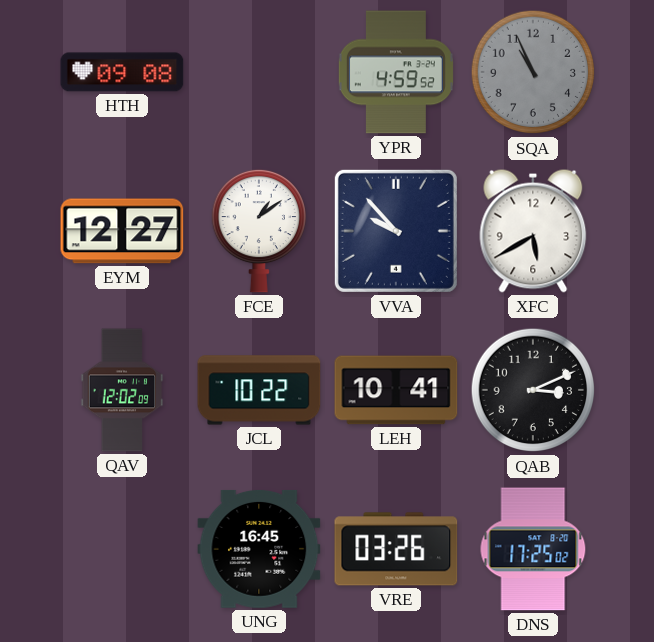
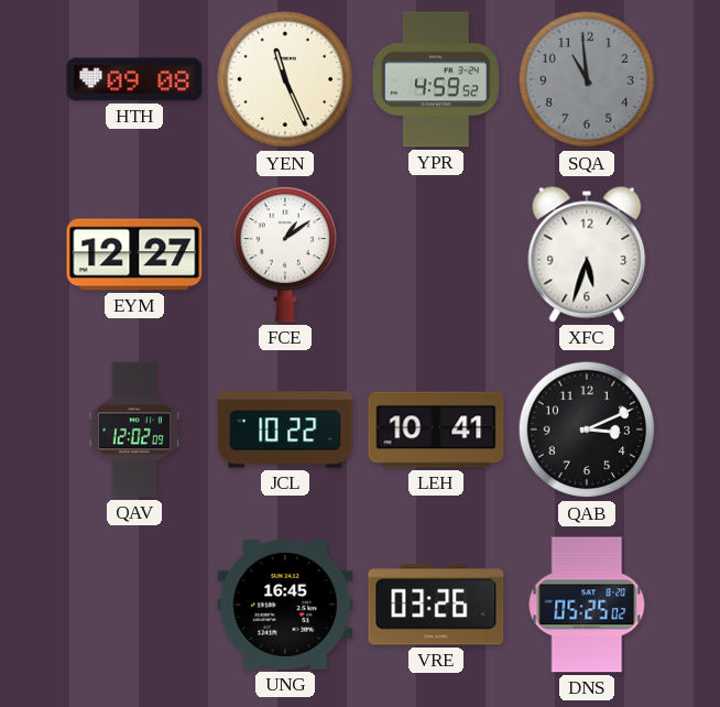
YEN: none -> 11:26
SQA: 10:56 -> 10:59
VVA: 9:53 -> none
XFC: 5:40 -> 5:33
DNS: 17:25 -> 05:25
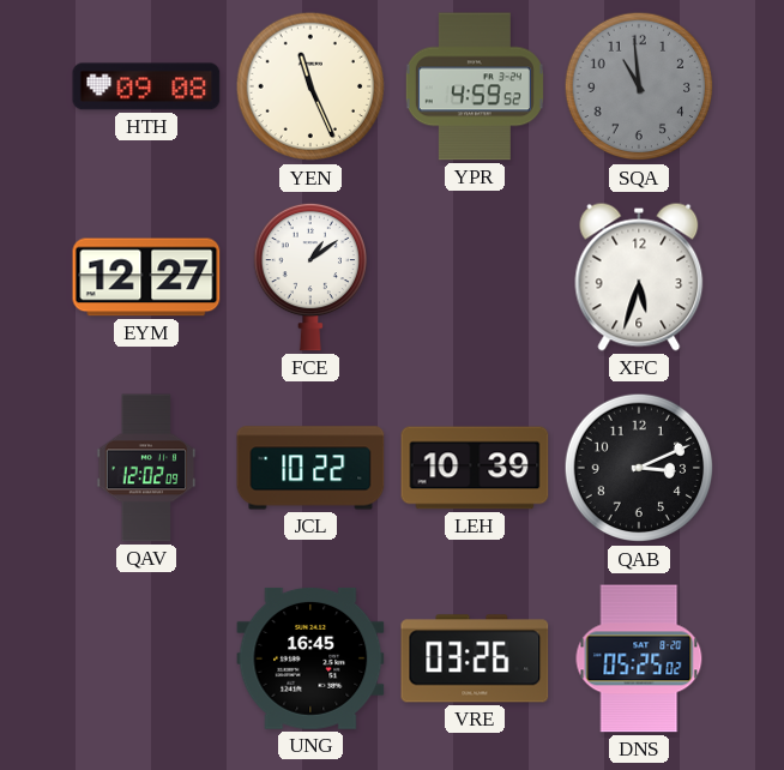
LEH: 10:41 -> 10:39
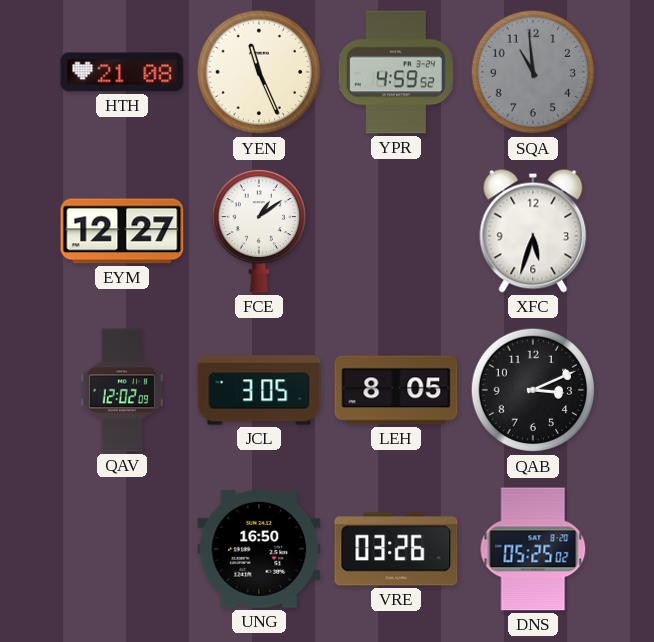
HTH: 09:08 -> 21:08
JCL: 10:22 -> 3:05
LEH: 10:39 -> 8:05
UNG: 16:45 -> 16:50
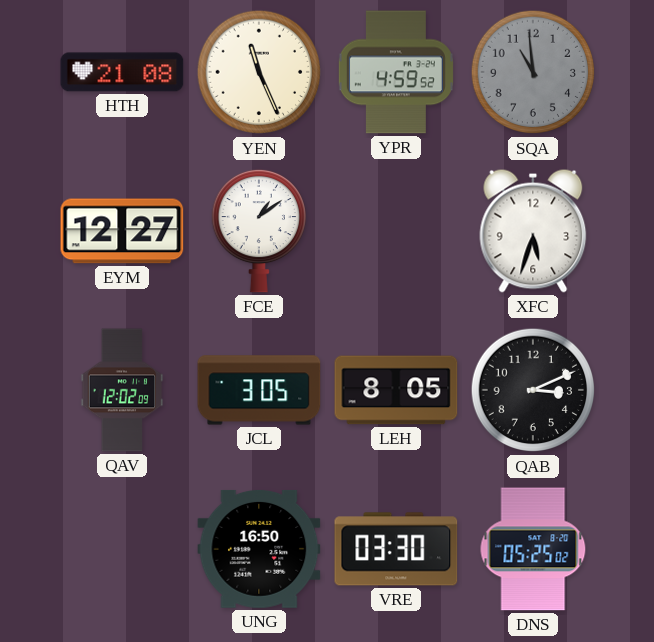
VRE: 03:26 -> 03:30
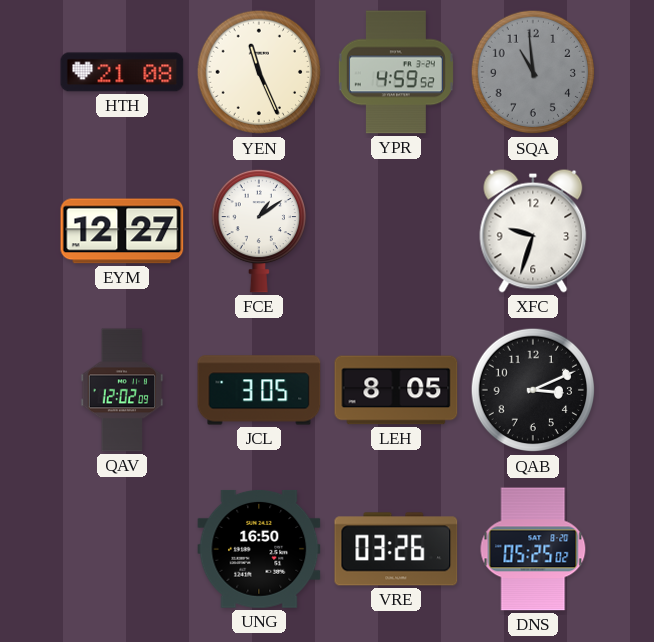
XFC: 5:33 -> 9:33
VRE: 03:30 -> 03:26
